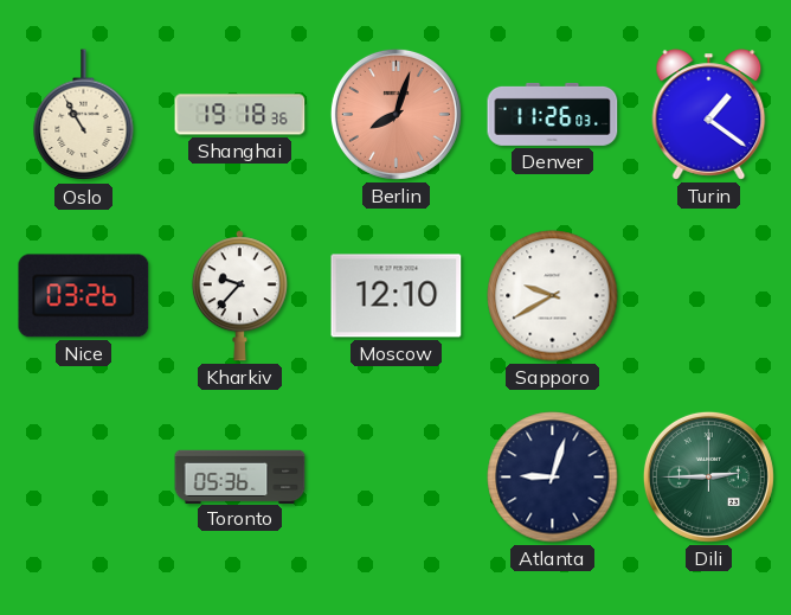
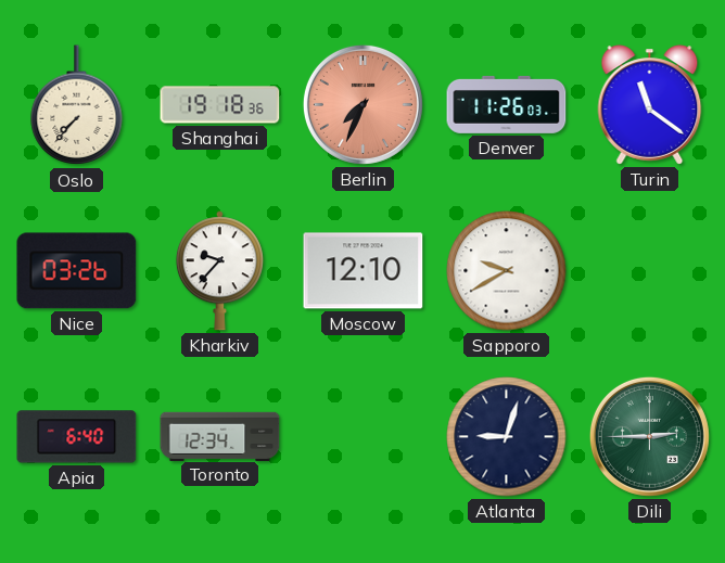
Oslo: 10:55 -> 7:37
Berlin: 8:03 -> 7:34
Turin: 1:21 -> 11:21
Apia: none -> 6:40
Toronto: 05:36 -> 12:34
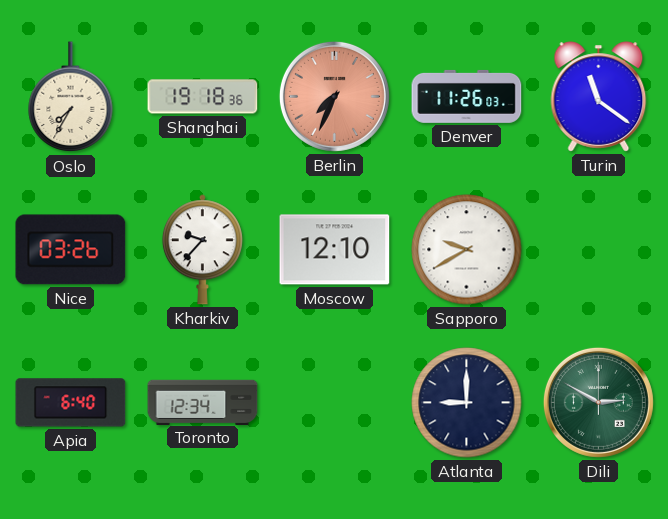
Oslo: 7:37 -> 7:35
Atlanta: 9:03 -> 9:00
Dili: 2:45 -> 2:50
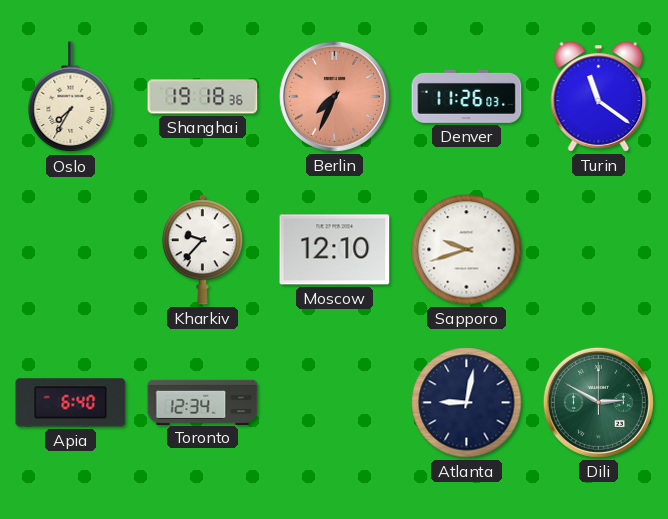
Nice: 03:26 -> none
Sapporo: 9:40 -> 9:42
Atlanta: 9:00 -> 9:02
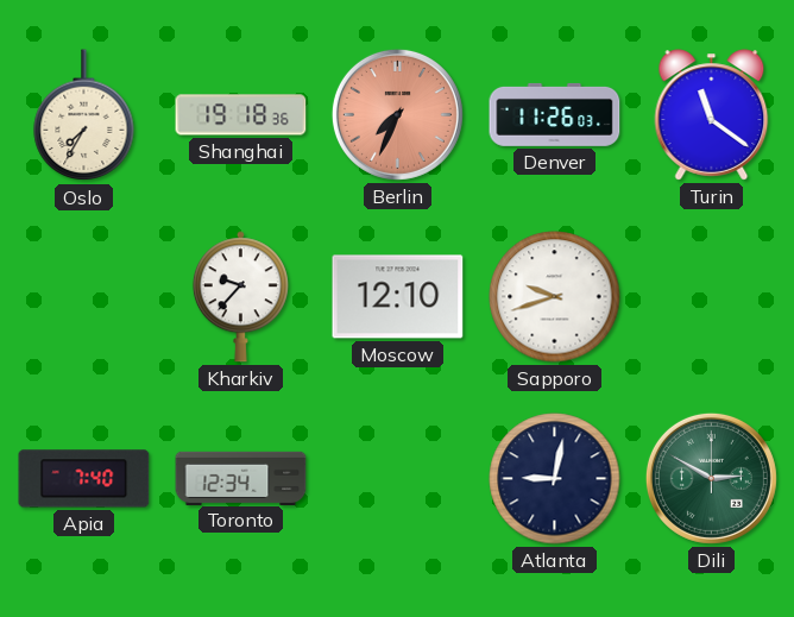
Apia: 6:40 -> 7:40
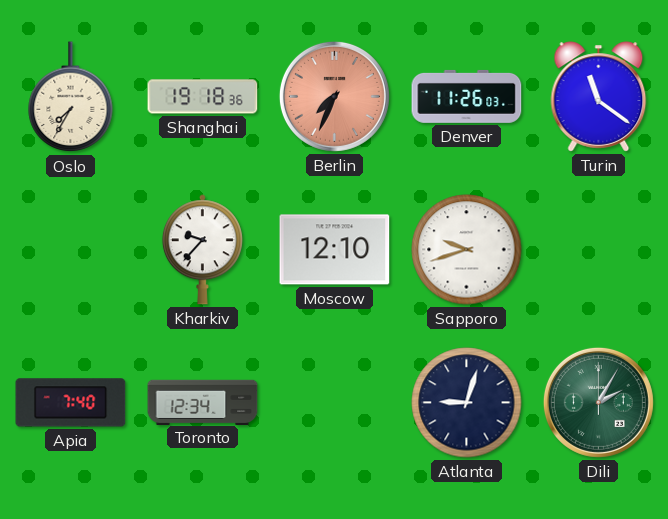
Atlanta: 9:02 -> 9:03
Dili: 2:50 -> 2:05
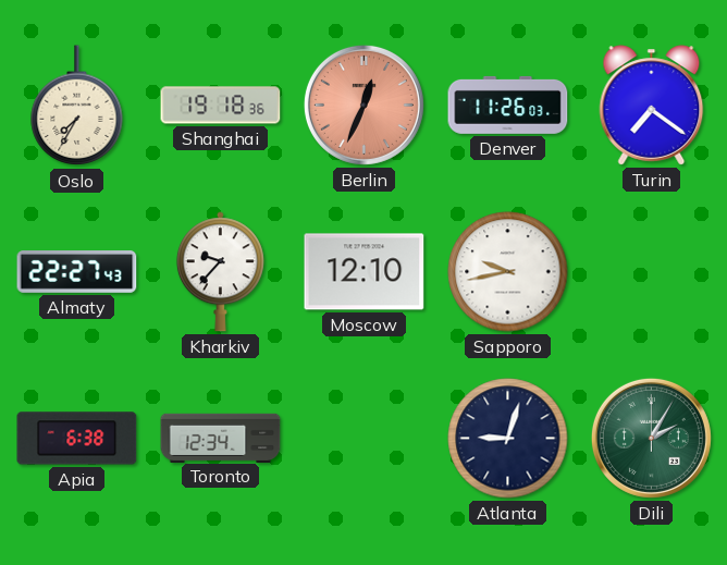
Berlin: 7:34 -> 12:34
Turin: 11:21 -> 7:21
Almaty: none -> 22:27
Sapporo: 9:42 -> 9:43
Apia: 7:40 -> 6:38
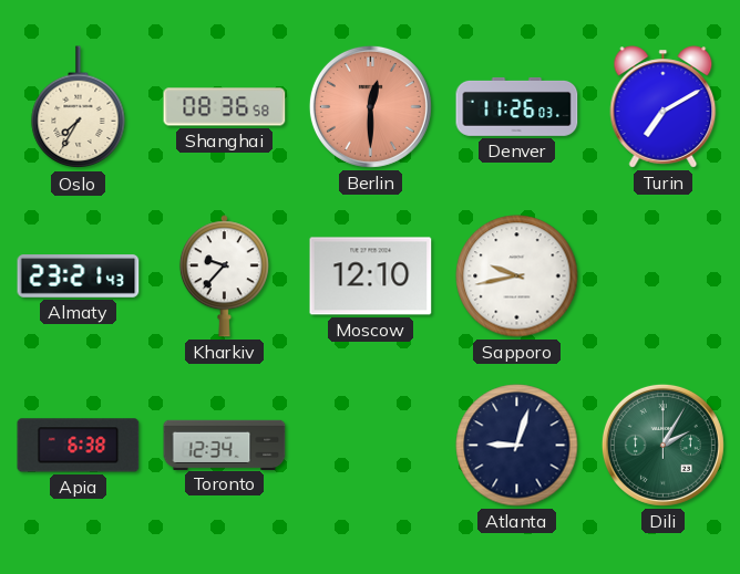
Shanghai: 19:18 -> 08:36
Berlin: 12:34 -> 12:30
Turin: 7:21 -> 7:10
Almaty: 22:27 -> 23:21
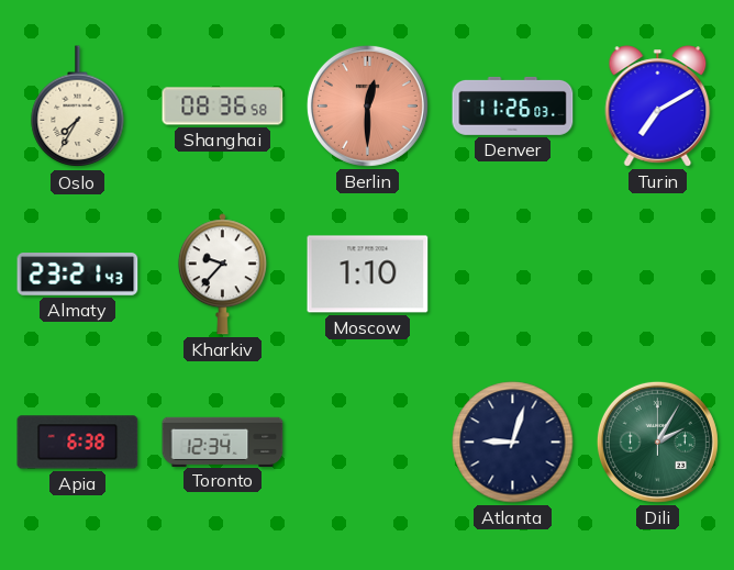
Moscow: 12:10 -> 1:10
Sapporo: 9:43 -> none
